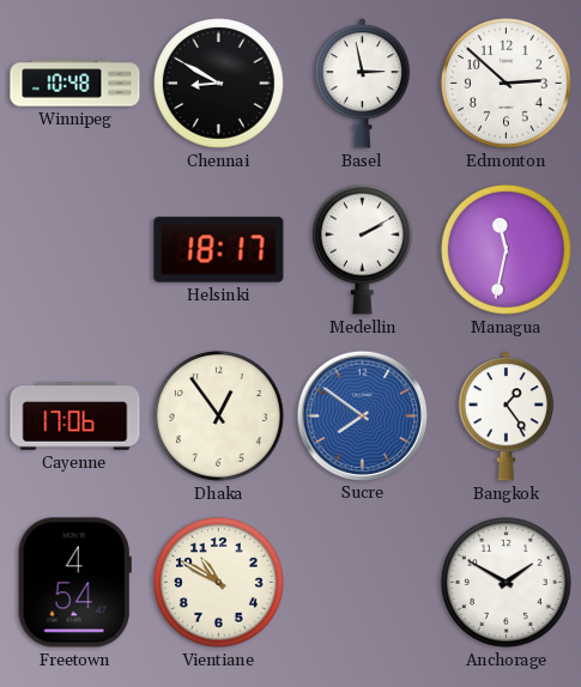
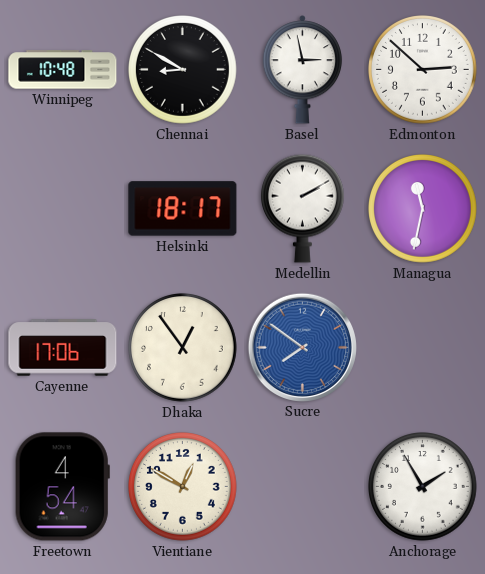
Bangkok: 1:24 -> none
Vientiane: 10:50 -> 12:50
Anchorage: 1:50 -> 1:55
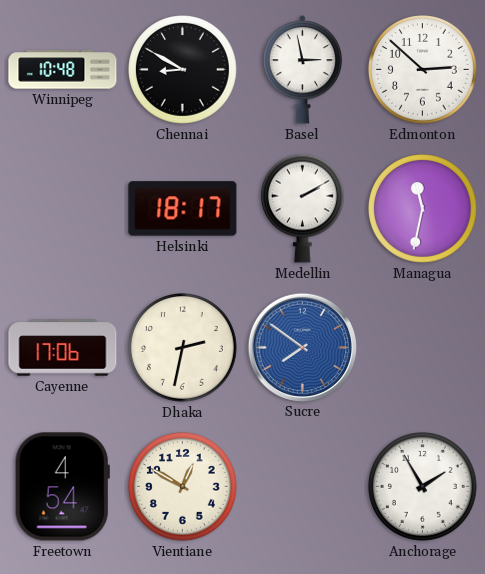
Dhaka: 12:54 -> 2:32
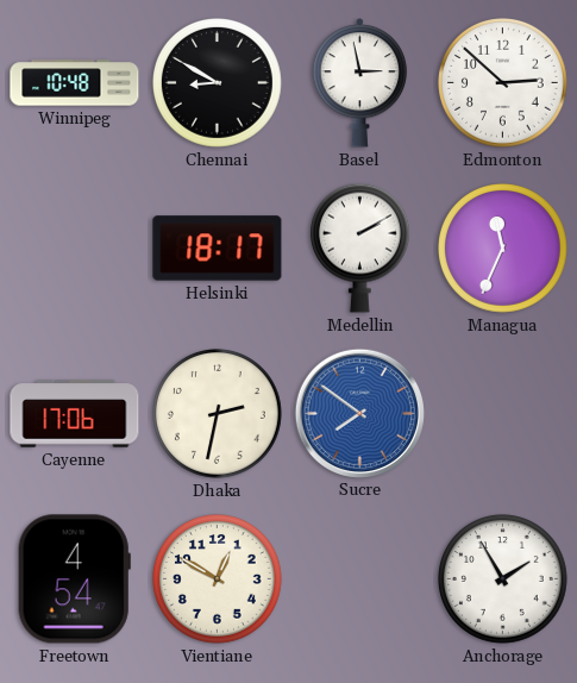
Managua: 11:32 -> 11:34
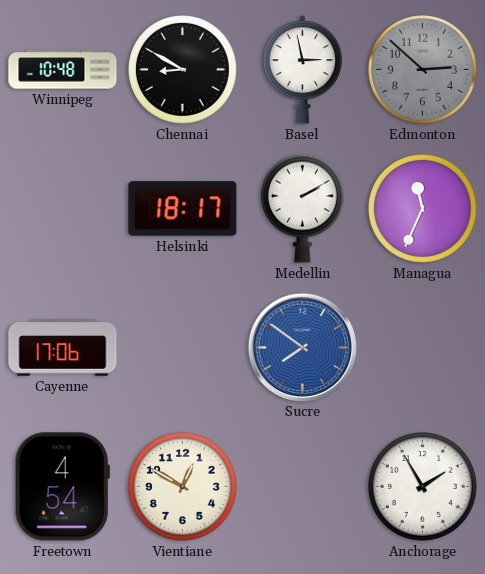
Edmonton dial: white -> grey
Dhaka: 2:32 -> none
